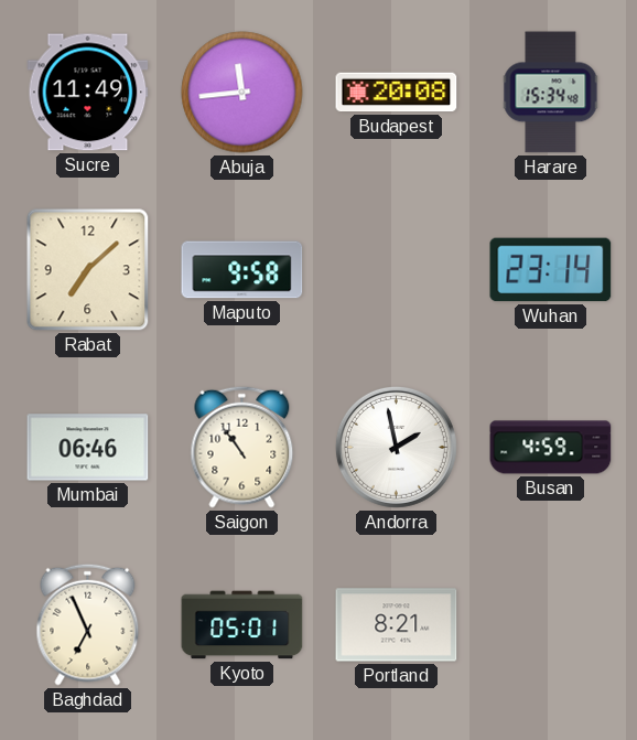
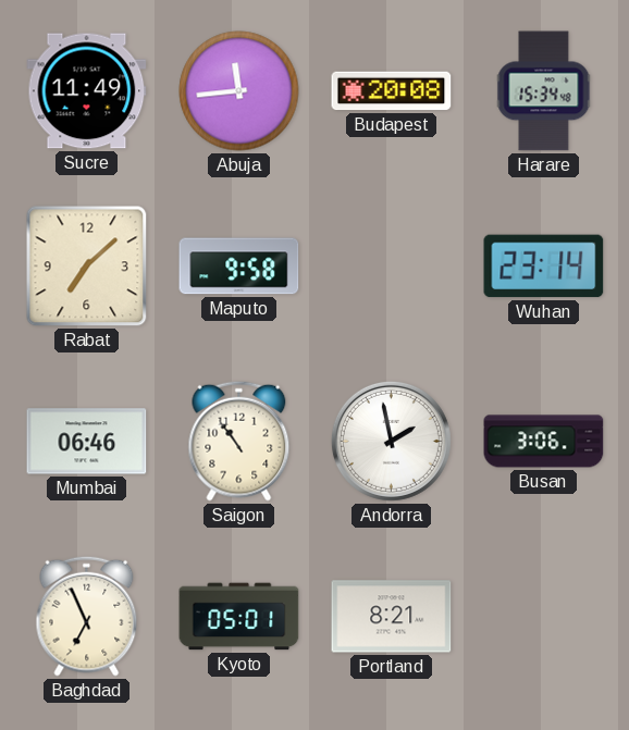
Busan: 4:59 -> 3:06
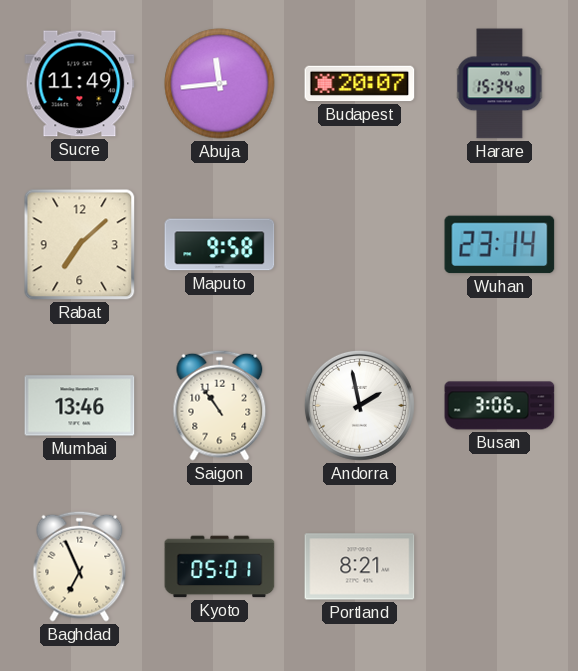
Budapest: 20:08 -> 20:07
Mumbai: 06:46 -> 13:46
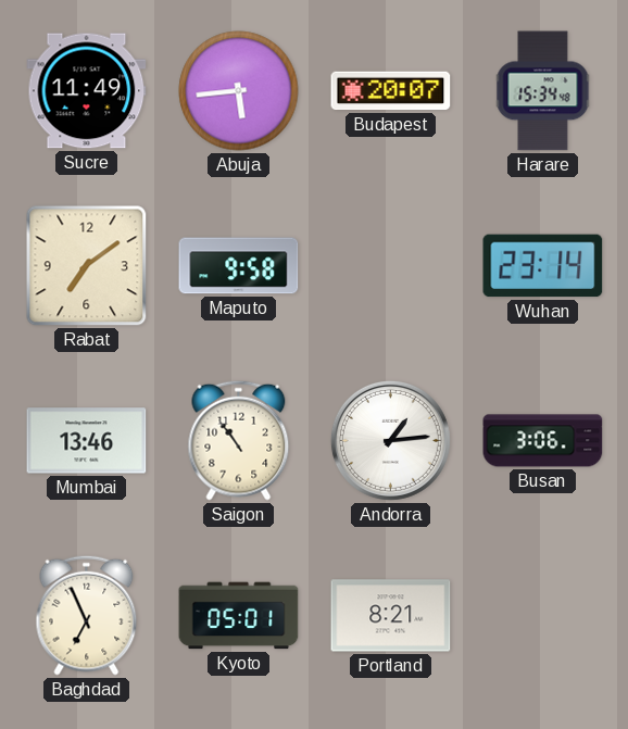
Abuja: 11:44 -> 5:44
Rabat: 7:08 -> 7:09
Andorra: 1:58 -> 1:14
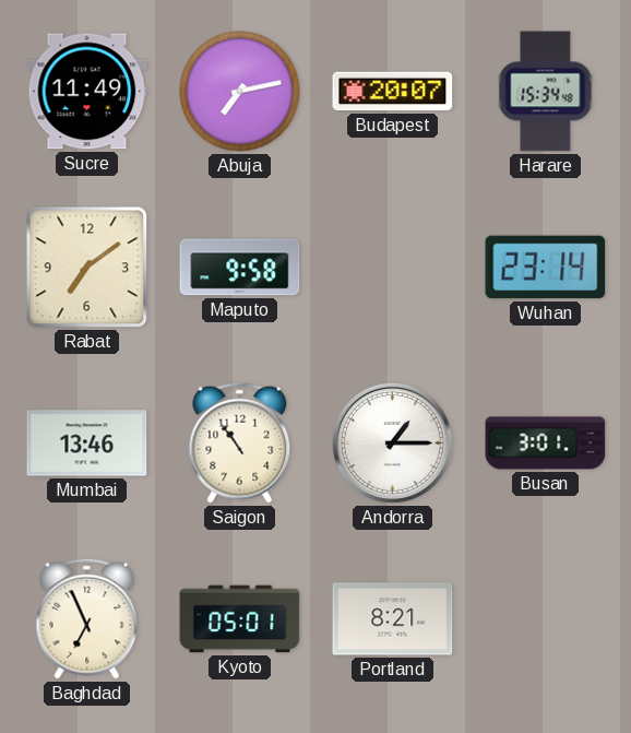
Abuja: 5:44 -> 7:13
Andorra: 1:14 -> 1:15
Busan: 3:06 -> 3:01
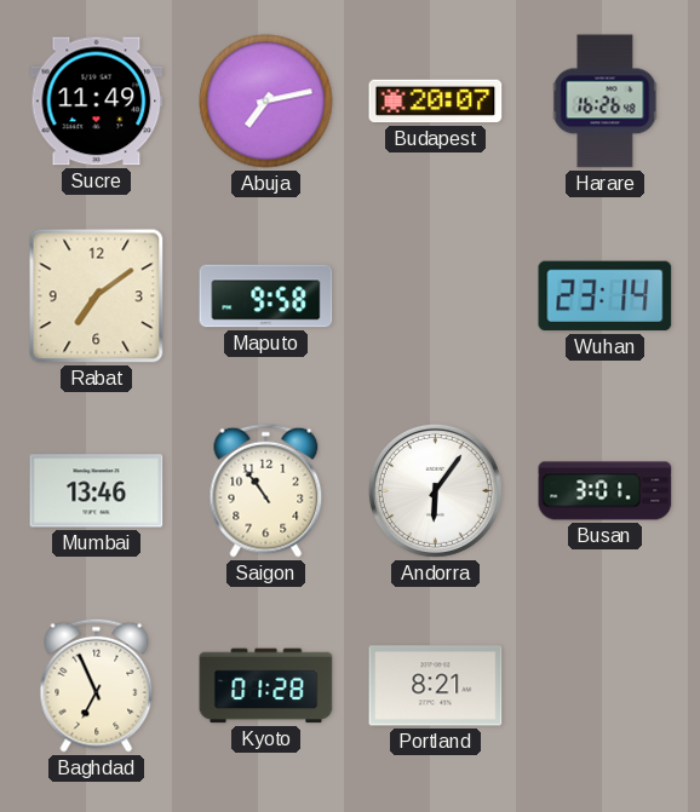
Harare: 15:34 -> 16:26
Andorra: 1:15 -> 6:06
Kyoto: 05:01 -> 01:28
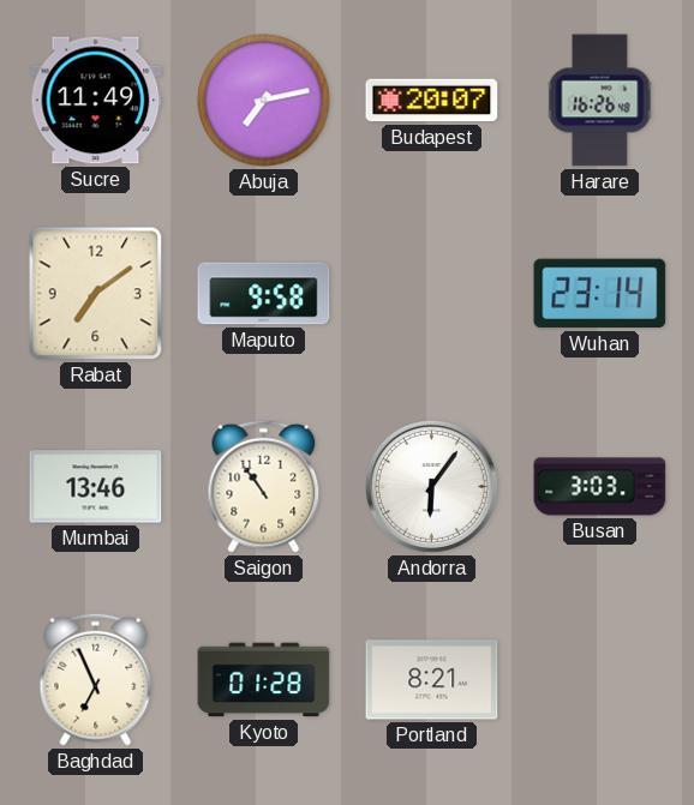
Busan: 3:01 -> 3:03
